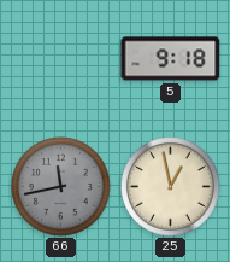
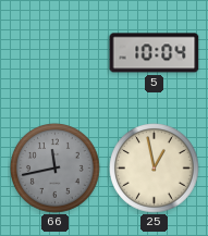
5: 9:18 -> 10:04
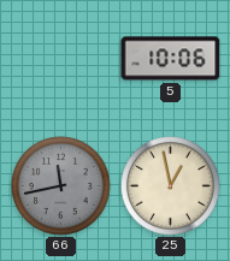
5: 10:04 -> 10:06
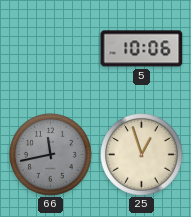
25: 12:58 -> 12:57
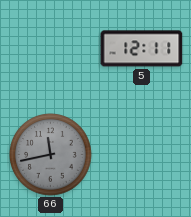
5: 10:06 -> 12:11
25: 12:57 -> none
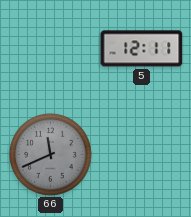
66: 11:43 -> 11:41
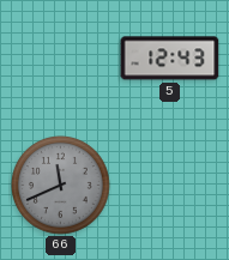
5: 12:11 -> 12:43
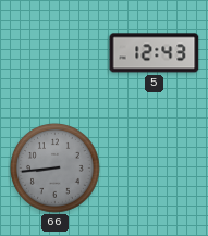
66: 11:41 -> 8:44
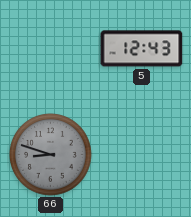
66: 8:44 -> 8:48
